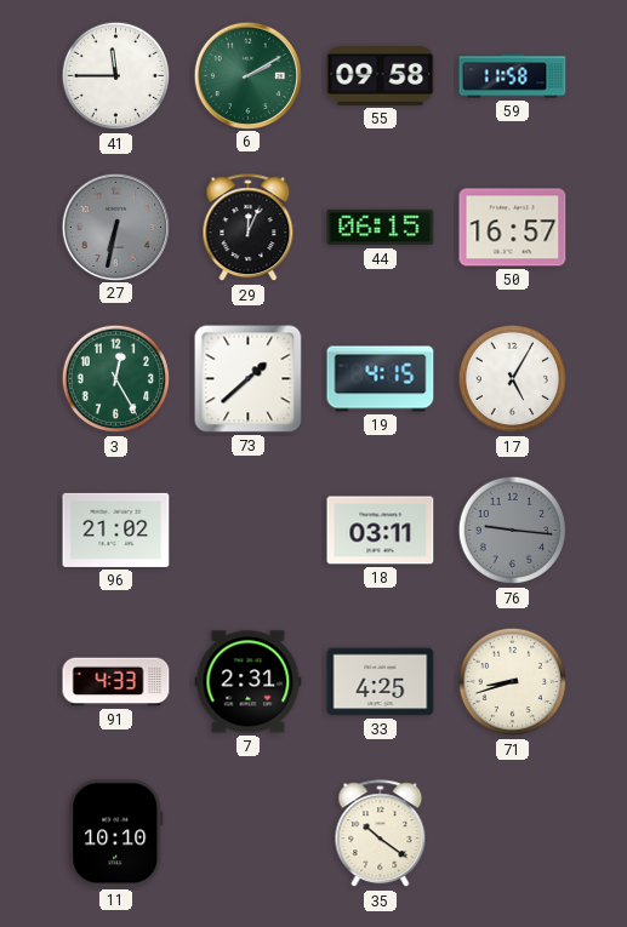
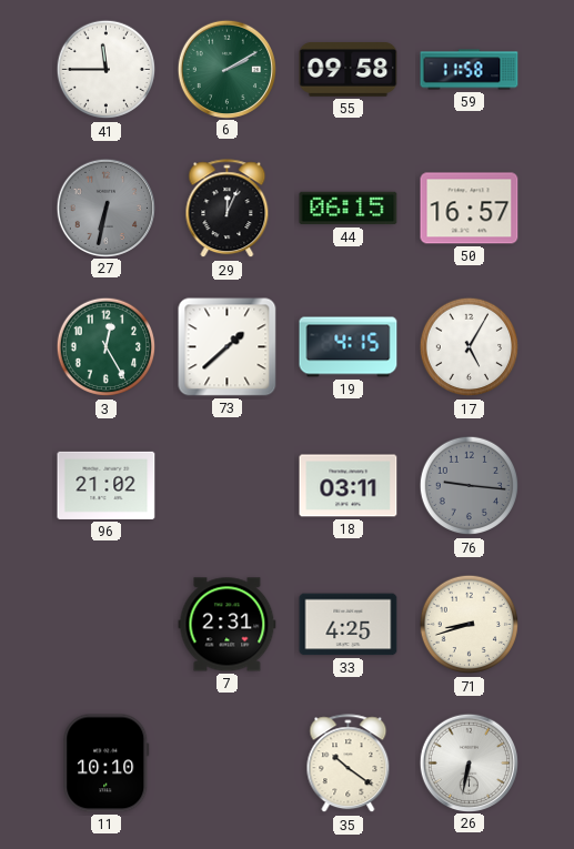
91: 4:33 -> none
26: none -> 6:32
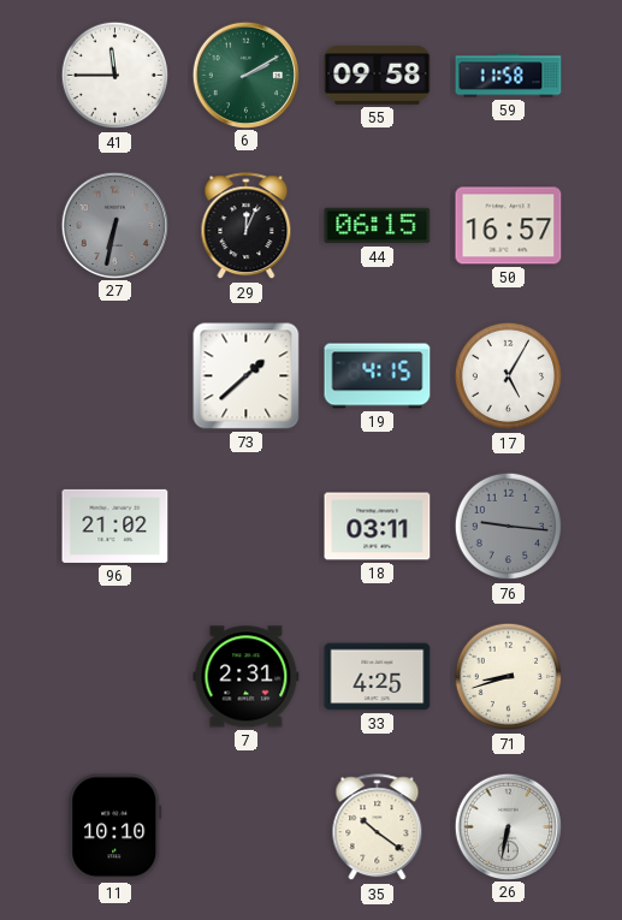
3: 12:25 -> none
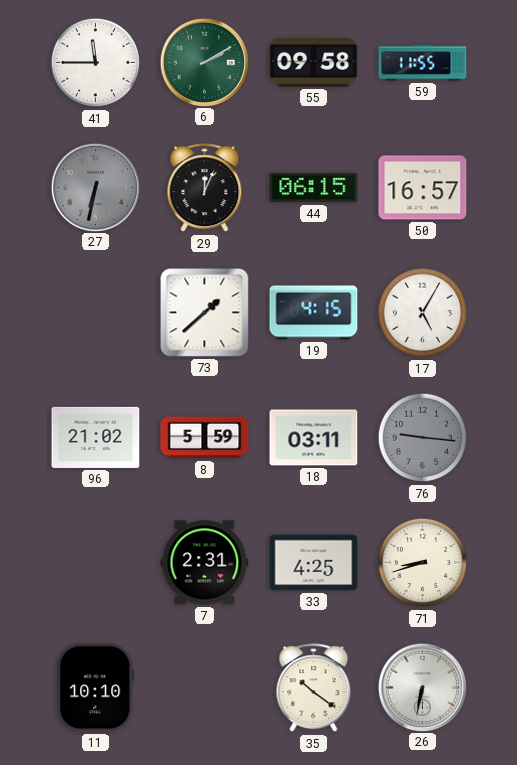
59: 11:58 -> 11:55
8: none -> 5:59
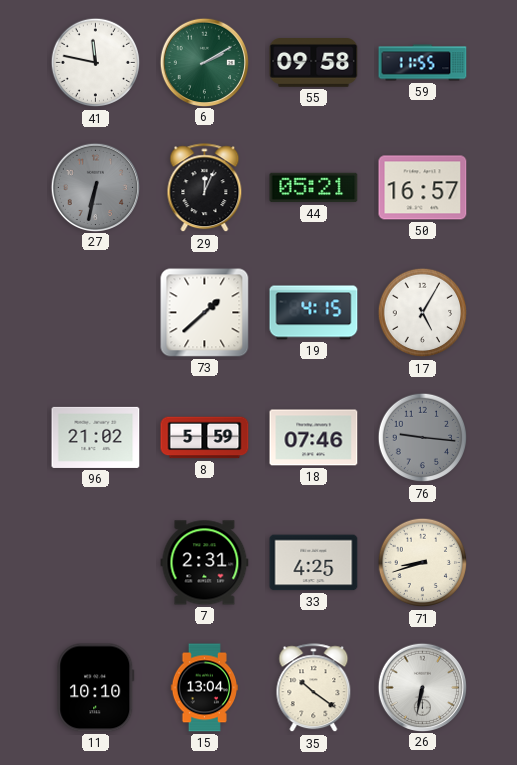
41: 11:45 -> 11:47
44: 06:15 -> 05:21
18: 03:11 -> 07:46
15: none -> 13:04
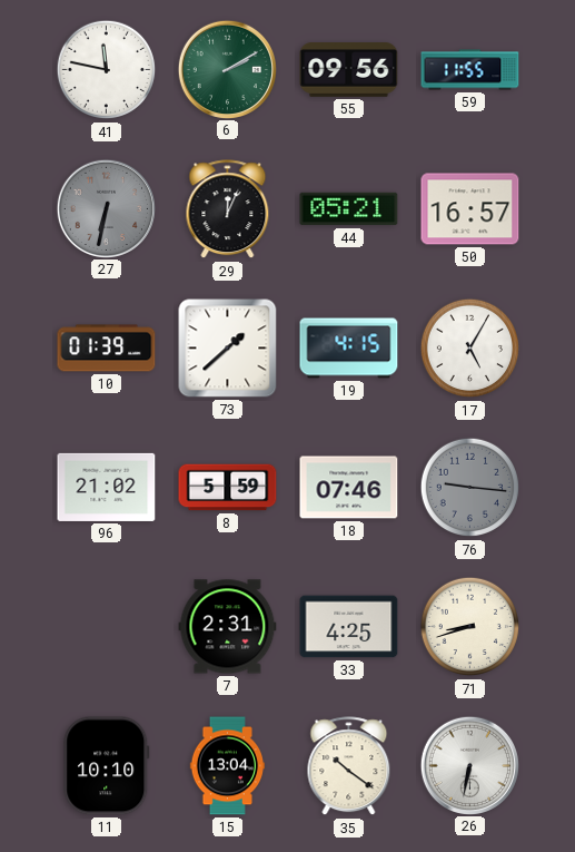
55: 09:58 -> 09:56
10: none -> 01:39
